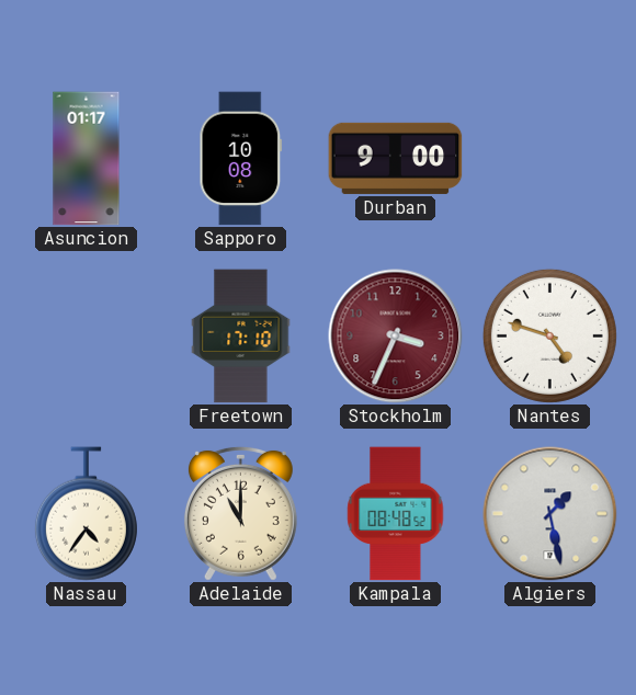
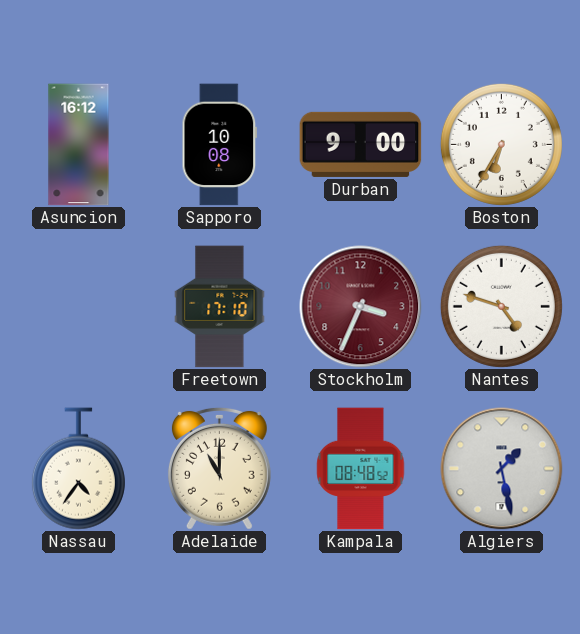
Asuncion: 01:17 -> 16:12
Boston: none -> 6:35
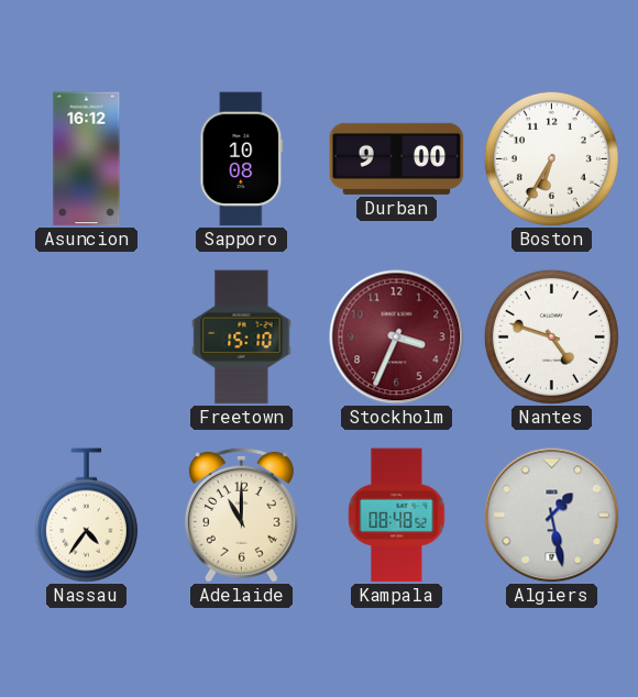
Freetown: 17:10 -> 15:10
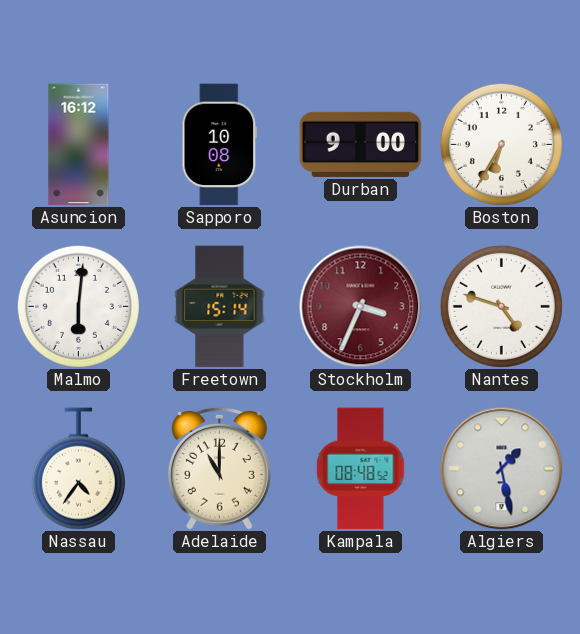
Malmo: none -> 6:01
Freetown: 15:10 -> 15:14
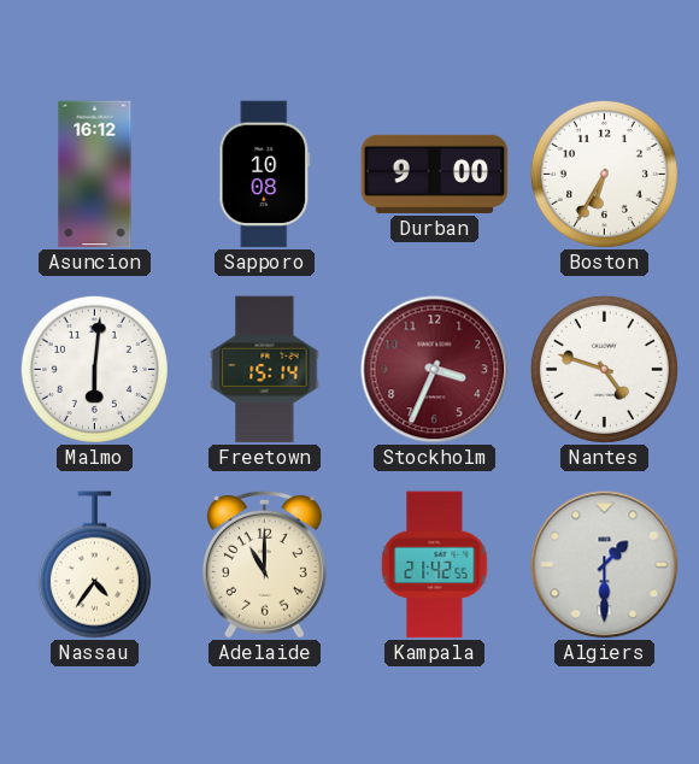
Kampala: 08:48 -> 21:42
Algiers: 1:28 -> 1:30
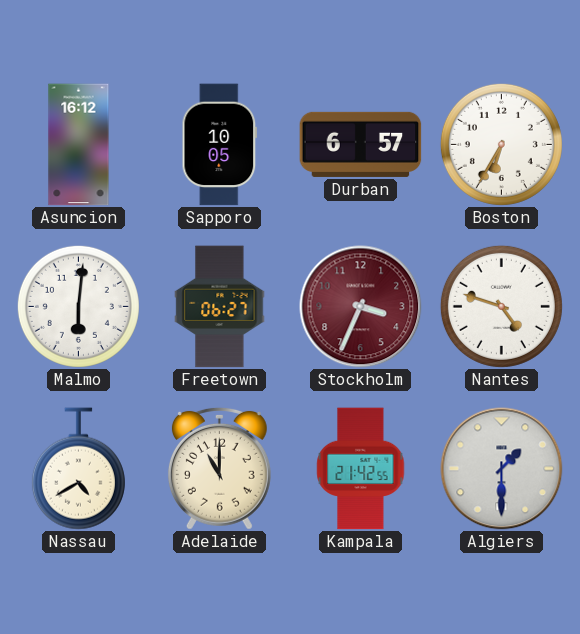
Sapporo: 10:08 -> 10:05
Durban: 9:00 -> 6:57
Freetown: 15:14 -> 06:27
Nassau: 4:36 -> 4:40
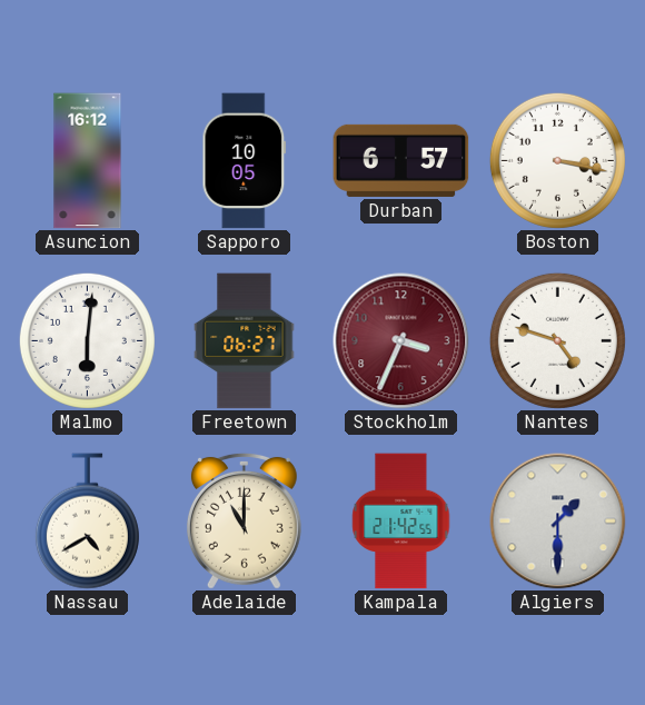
Boston: 6:35 -> 3:17
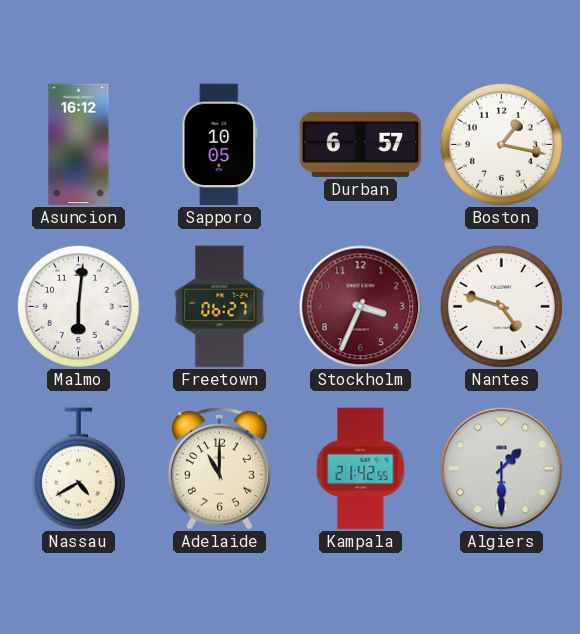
Boston: 3:17 -> 1:17
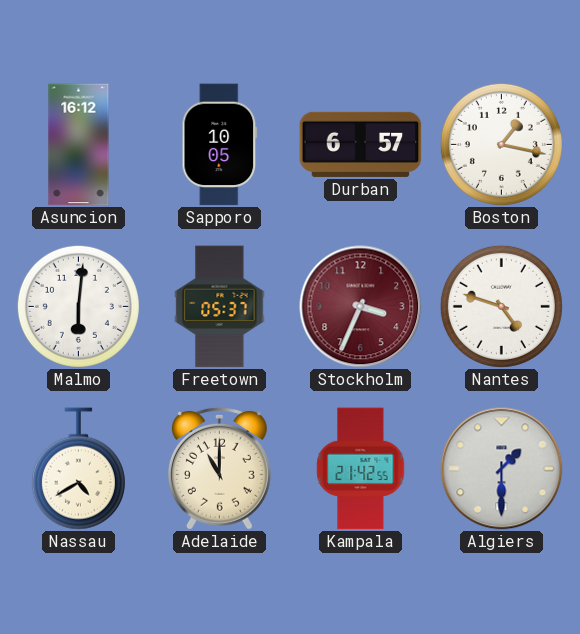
Freetown: 06:27 -> 05:37
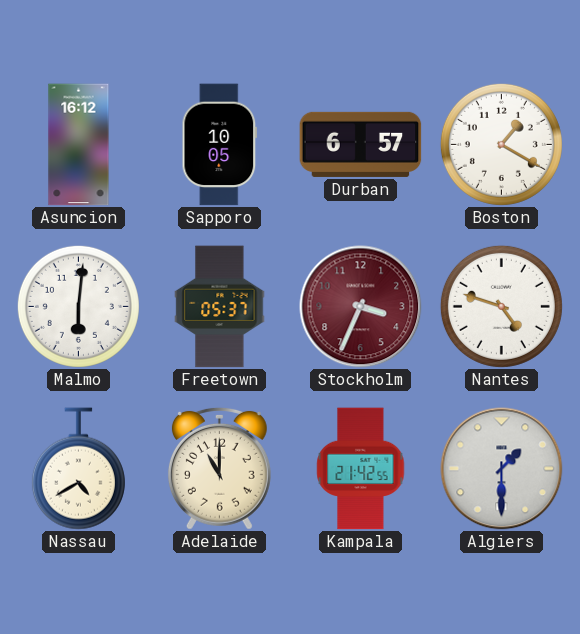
Boston: 1:17 -> 1:20
